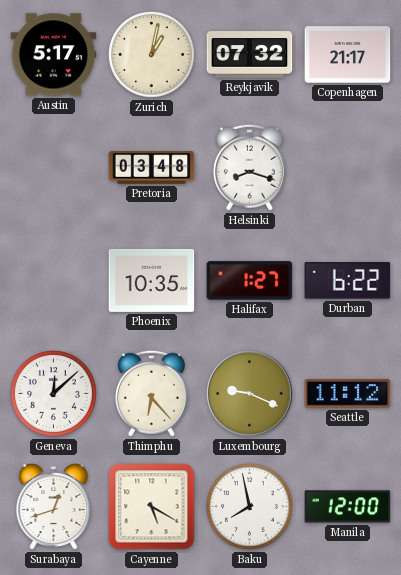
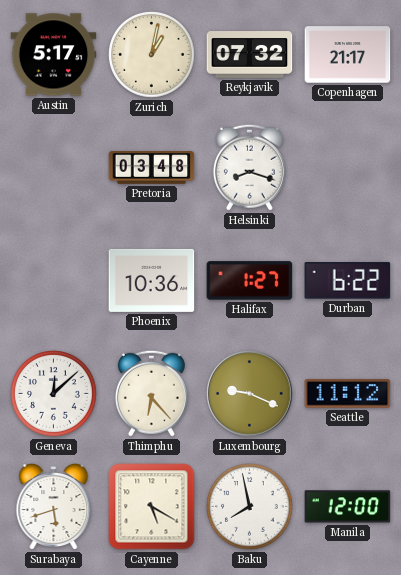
Phoenix: 10:35 -> 10:36
Surabaya: 12:42 -> 5:42
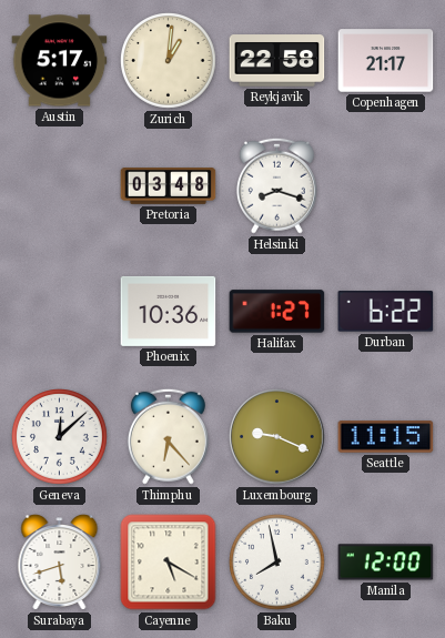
Zurich: 1:02 -> 1:01
Reykjavik: 07:32 -> 22:58
Seattle: 11:12 -> 11:15
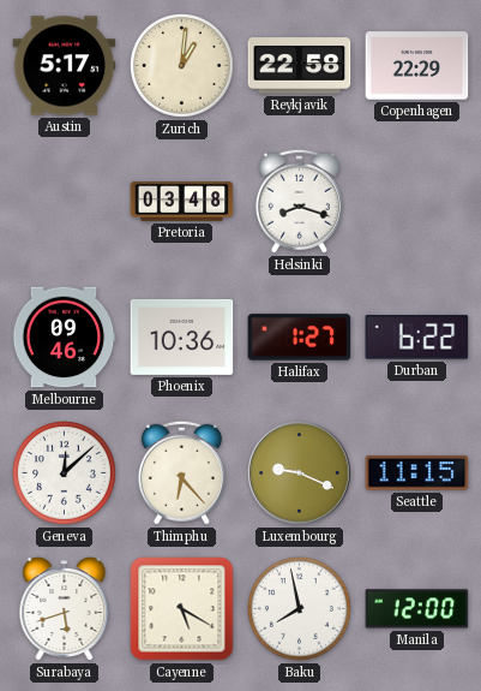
Copenhagen: 21:17 -> 22:29
Melbourne: none -> 09:46
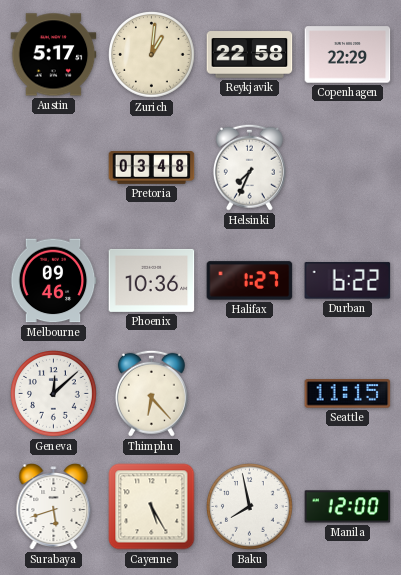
Helsinki: 8:18 -> 7:34
Luxembourg: 9:19 -> none
Cayenne: 5:20 -> 5:25
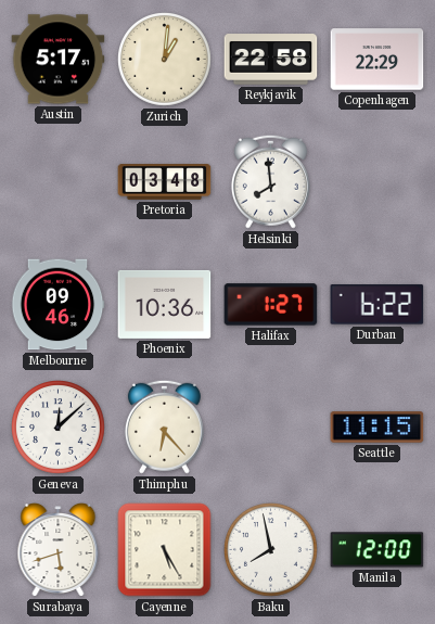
Helsinki: 7:34 -> 7:59
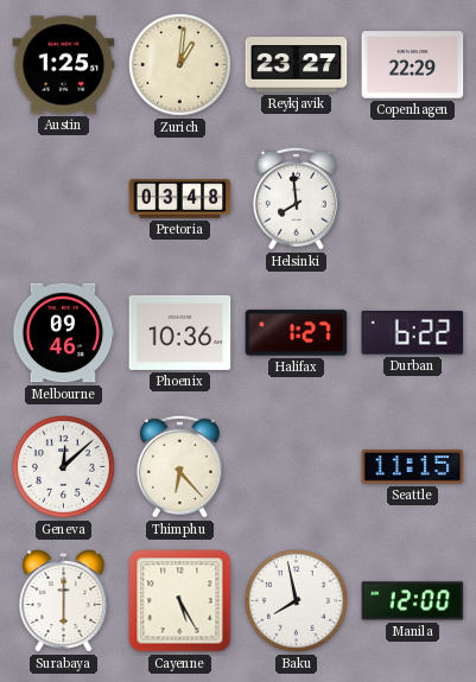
Austin: 5:17 -> 1:25
Reykjavik: 22:58 -> 23:27
Surabaya: 5:42 -> 6:00
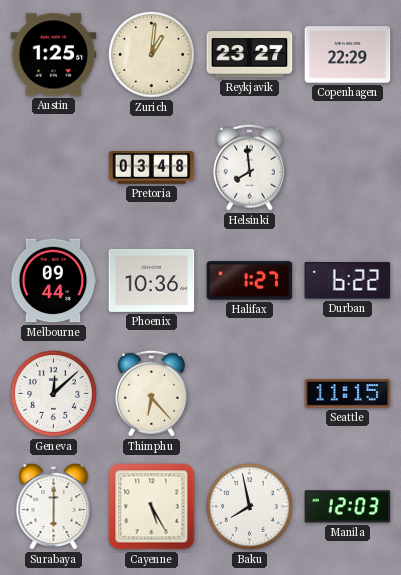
Melbourne: 09:46 -> 09:44
Manila: 12:00 -> 12:03
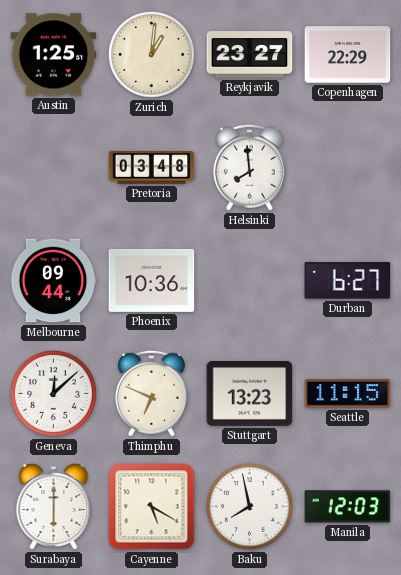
Halifax: 1:27 -> none
Durban: 6:22 -> 6:27
Thimphu: 6:23 -> 6:49
Stuttgart: none -> 13:23
Cayenne: 5:25 -> 5:20
